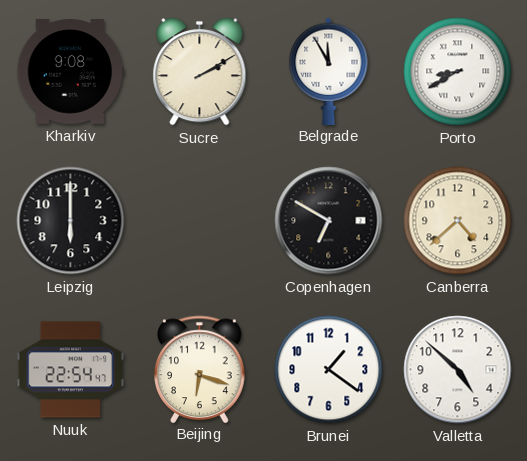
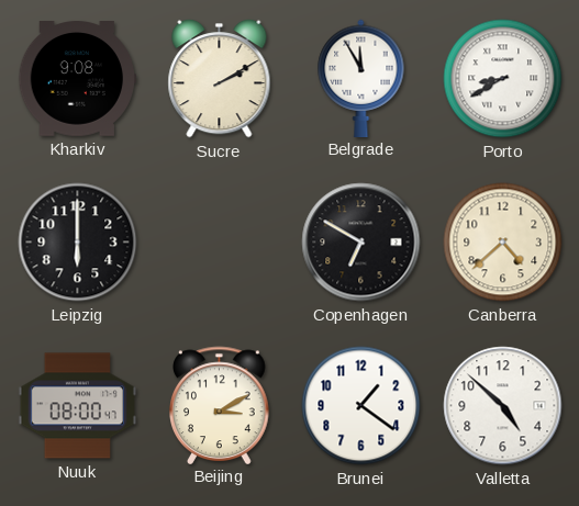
Nuuk: 22:54 -> 08:00
Beijing: 6:18 -> 3:10
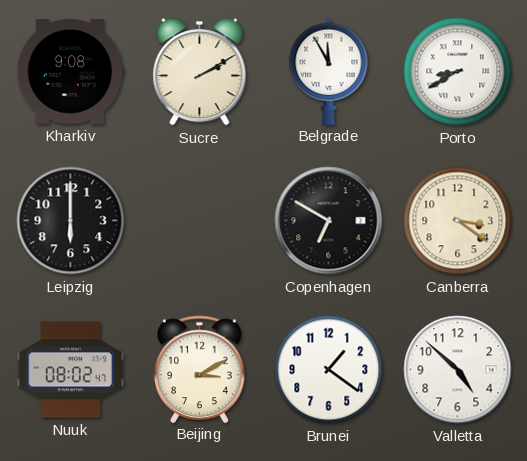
Canberra: 4:38 -> 3:21
Nuuk: 08:00 -> 08:02
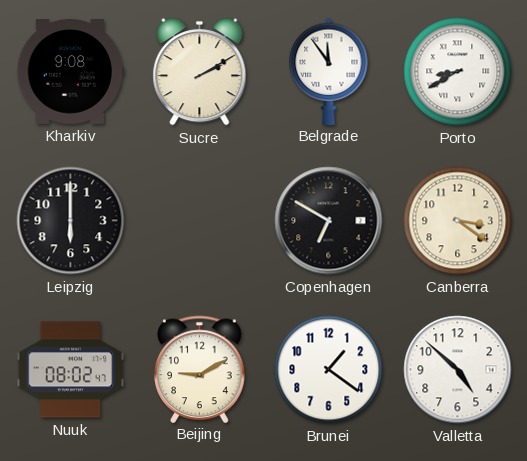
Belgrade: 11:55 -> 11:54
Beijing: 3:10 -> 9:10
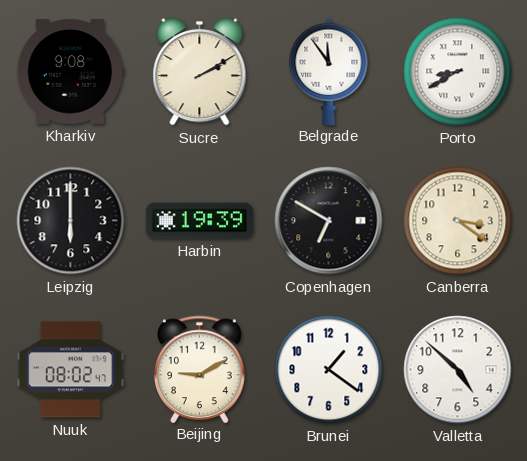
Harbin: none -> 19:39
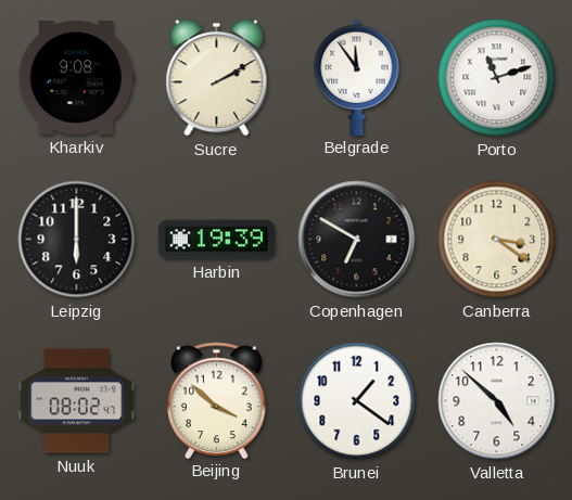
Porto: 8:40 -> 11:12
Beijing: 9:10 -> 3:52
